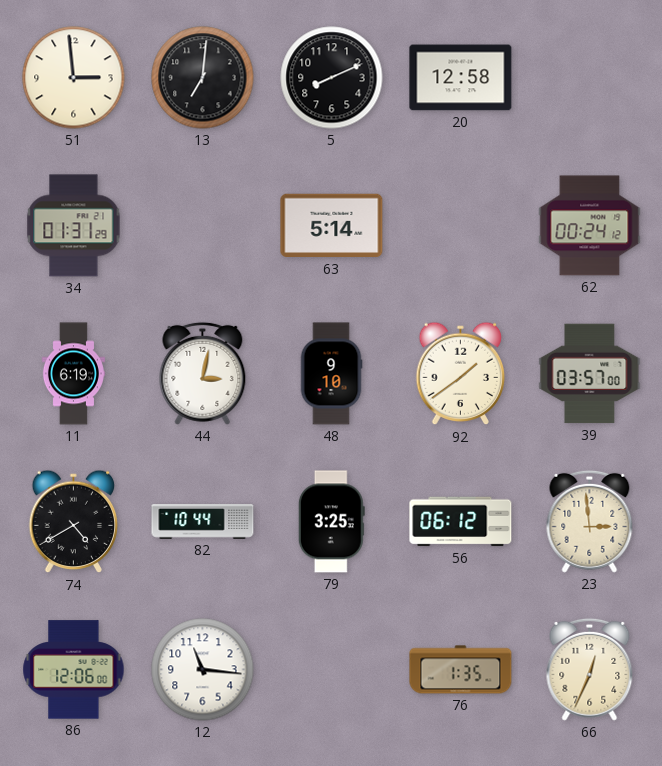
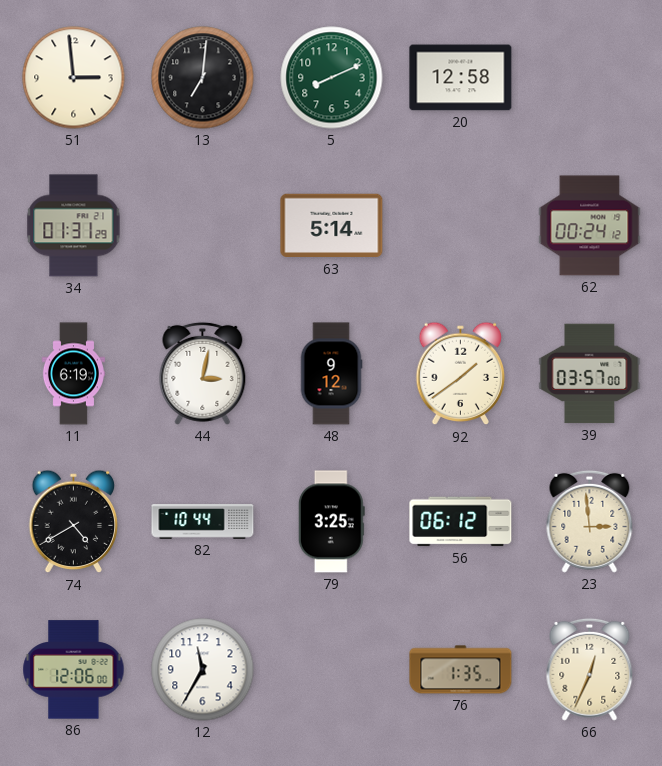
5 dial: black -> green
48: 9:10 -> 9:12
12: 11:16 -> 11:35
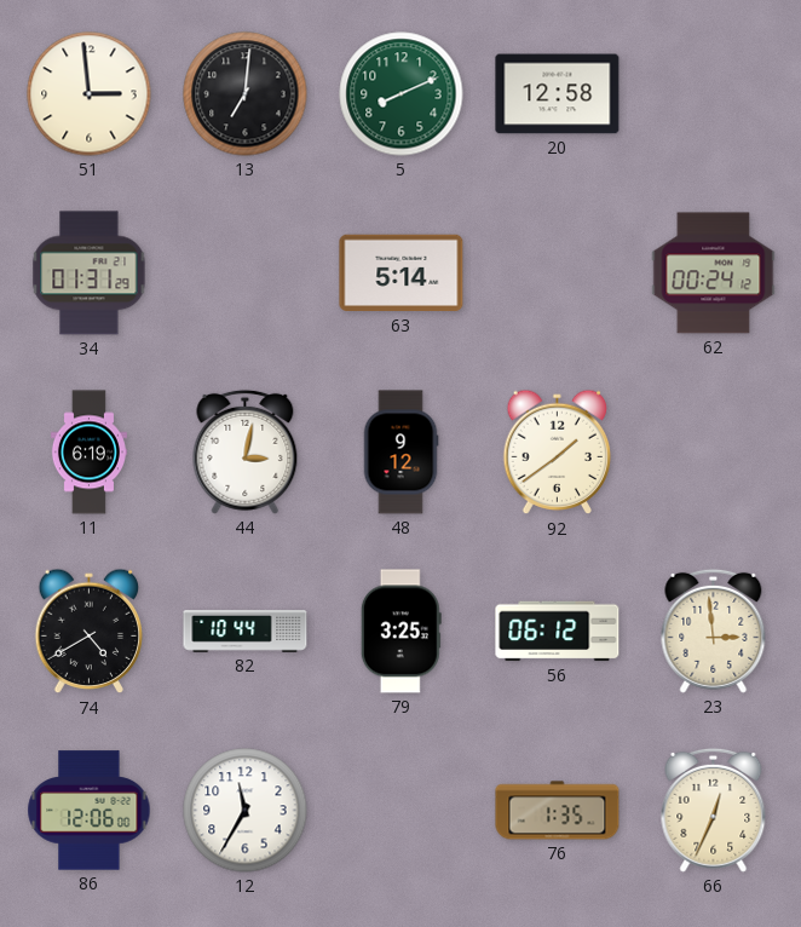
39: 03:57 -> none
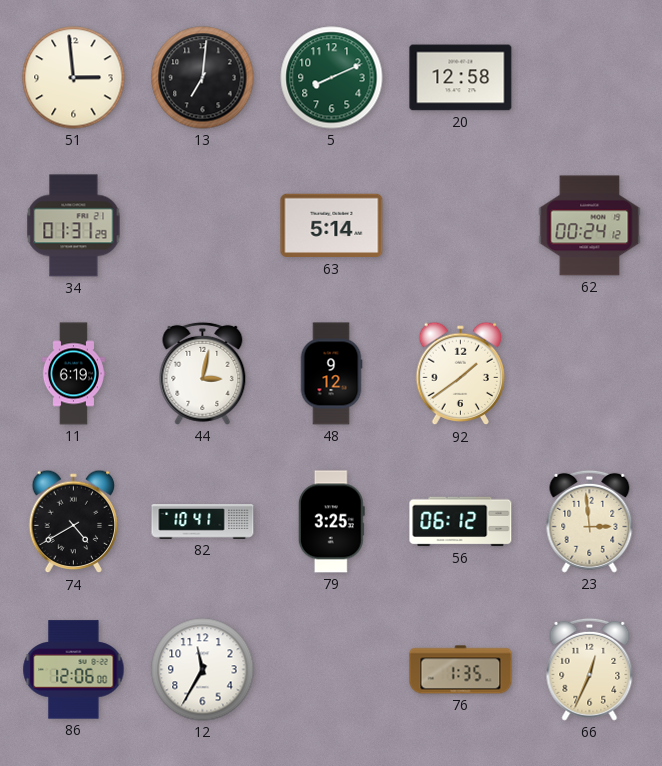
82: 10:44 -> 10:41
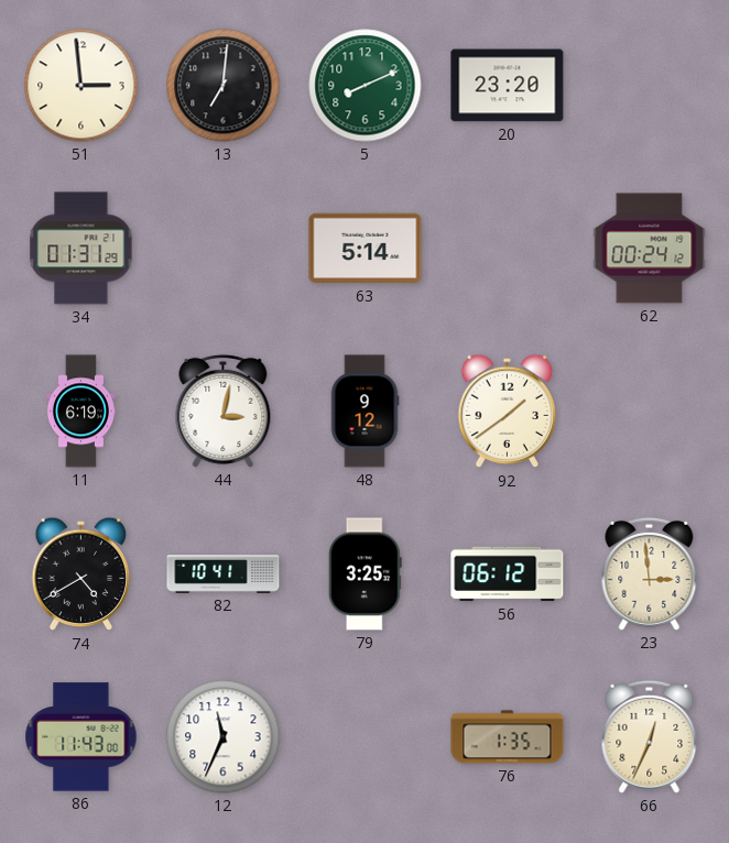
20: 12:58 -> 23:20
86: 12:06 -> 11:43
12: 11:35 -> 11:34
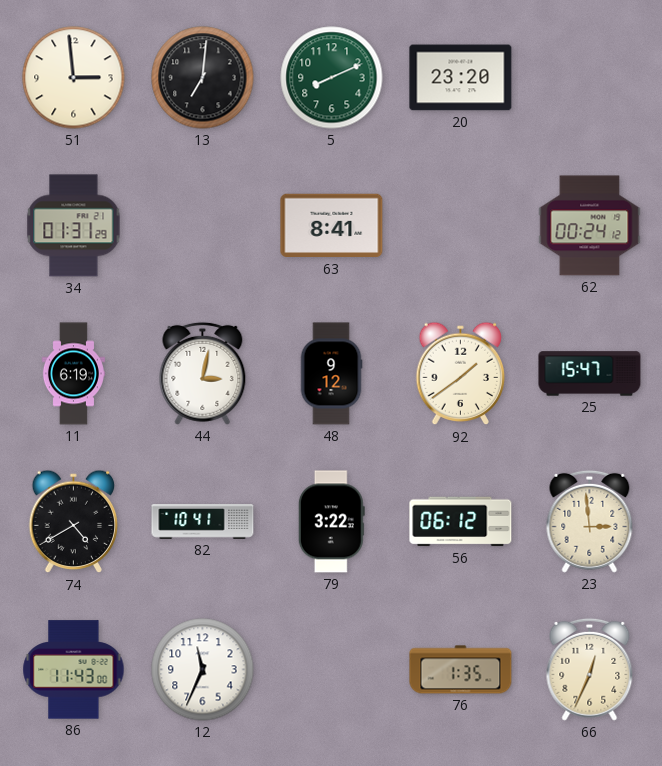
63: 5:14 -> 8:41
25: none -> 15:47
79: 3:25 -> 3:22
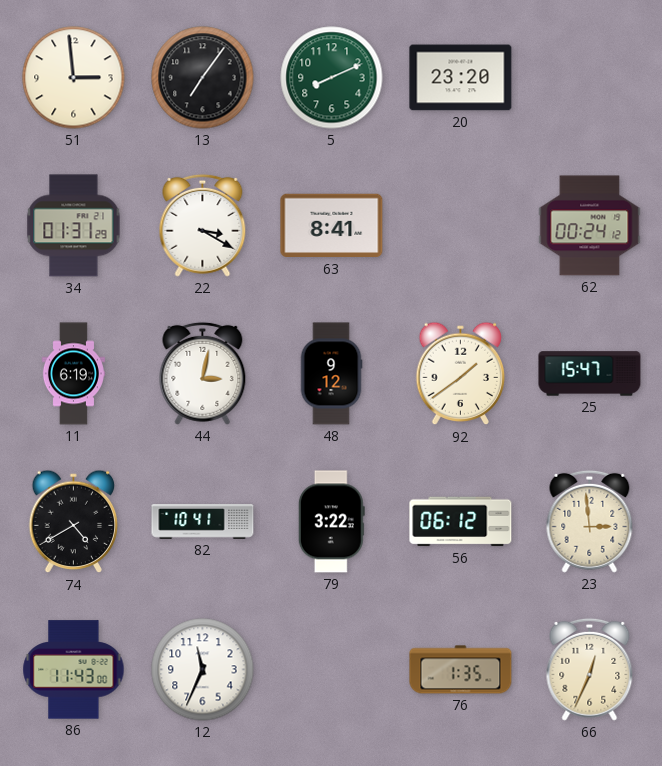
13: 7:01 -> 7:06
22: none -> 3:20
